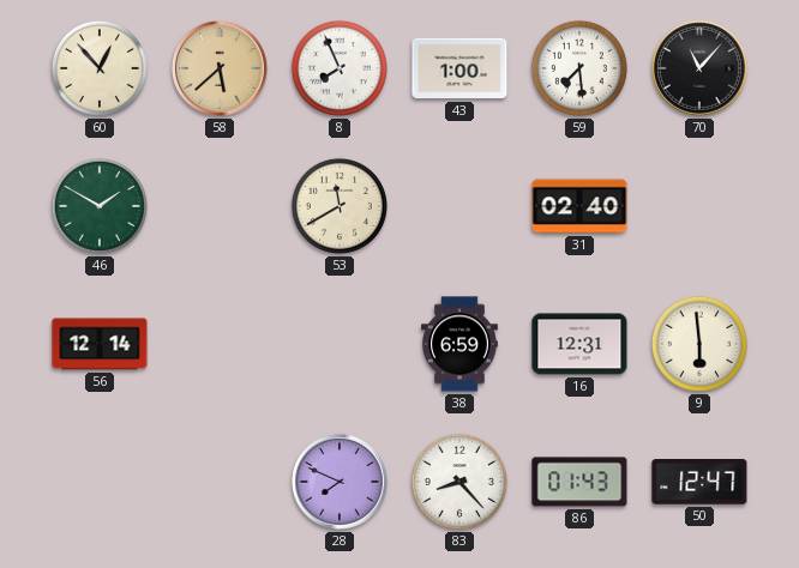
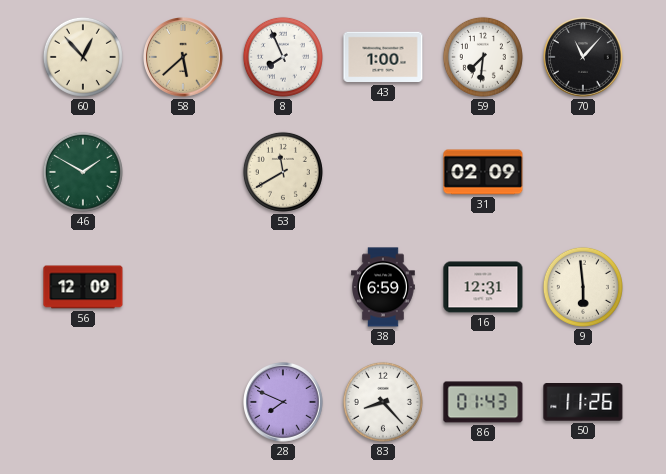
59: 7:29 -> 7:31
31: 02:40 -> 02:09
56: 12:14 -> 12:09
50: 12:47 -> 11:26
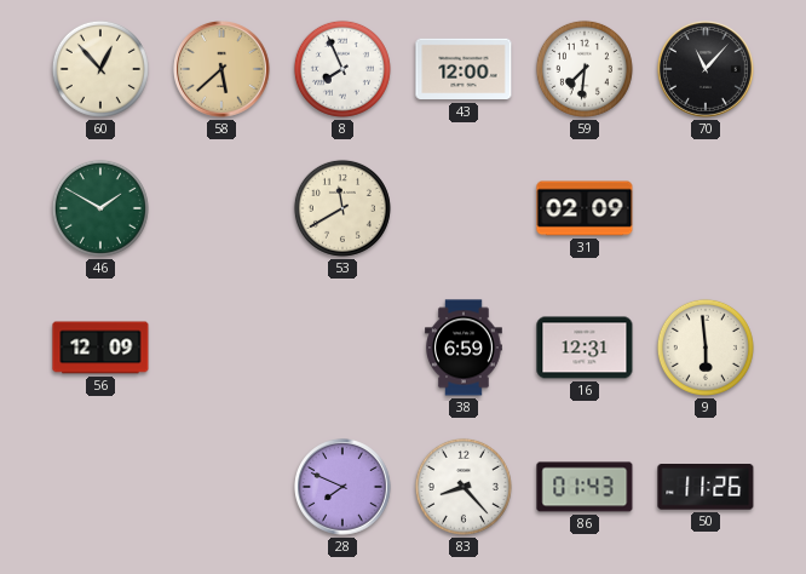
43: 1:00 -> 12:00
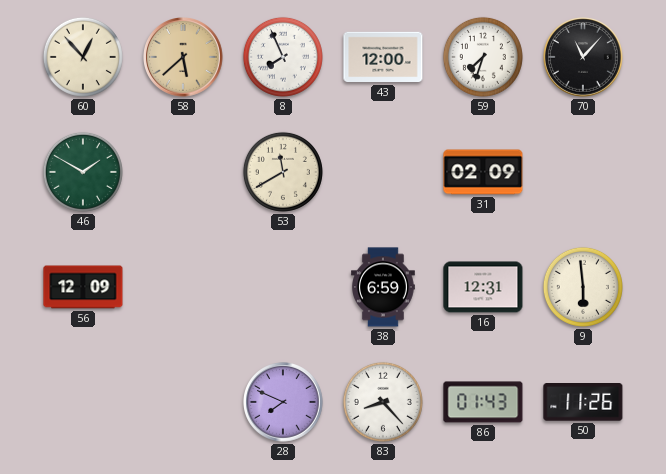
59: 7:31 -> 7:33
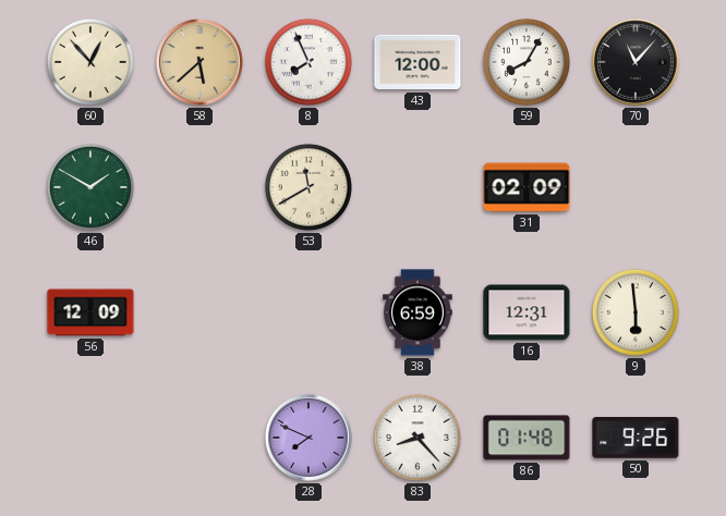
59: 7:33 -> 8:05
86: 01:43 -> 01:48
50: 11:26 -> 9:26
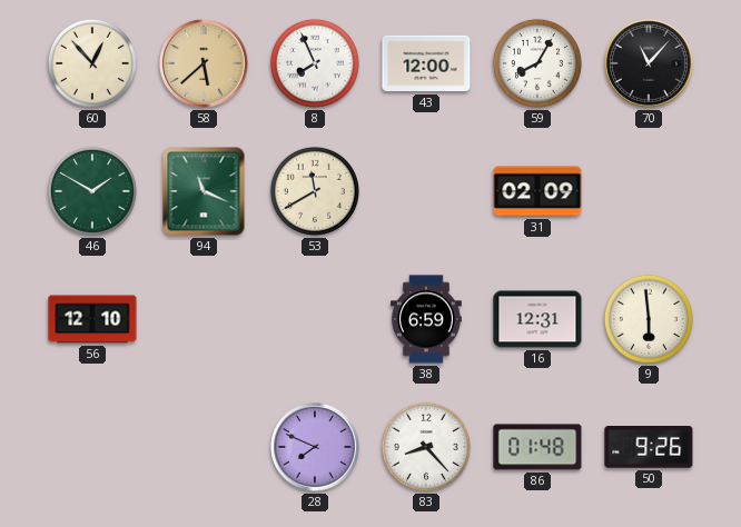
94: none -> 11:19
56: 12:09 -> 12:10
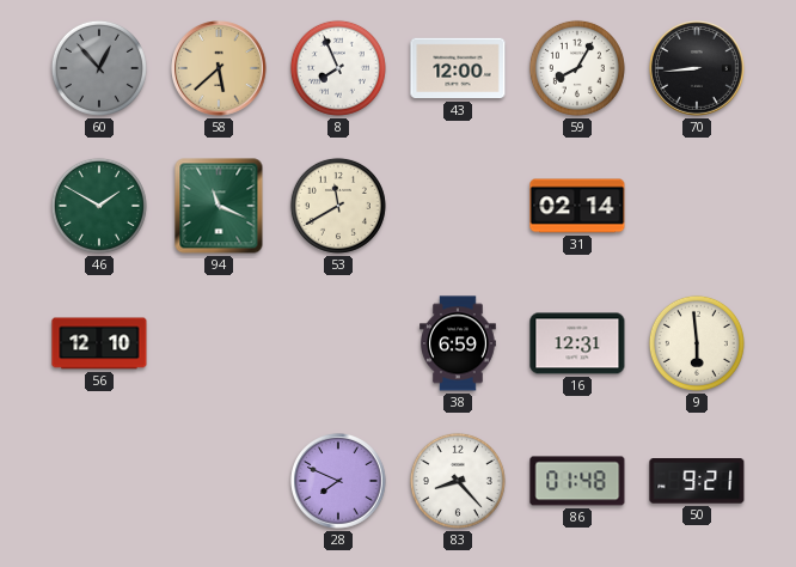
60 dial: cream -> grey
70: 11:07 -> 8:44
31: 02:09 -> 02:14
50: 9:26 -> 9:21
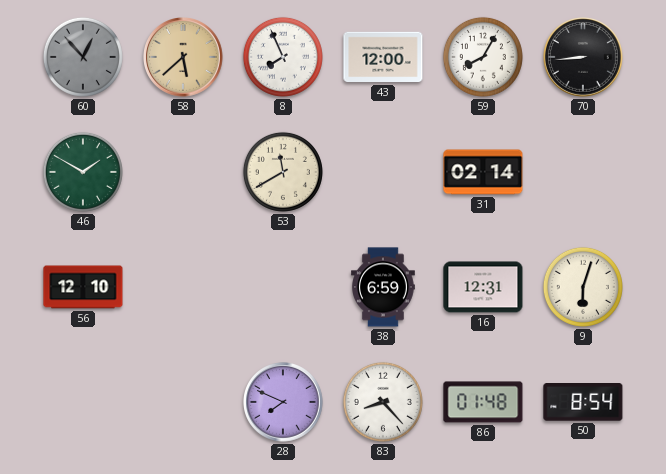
94: 11:19 -> none
9: 5:59 -> 6:03
50: 9:21 -> 8:54
